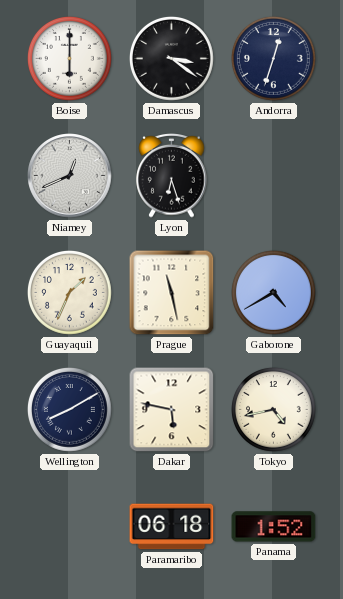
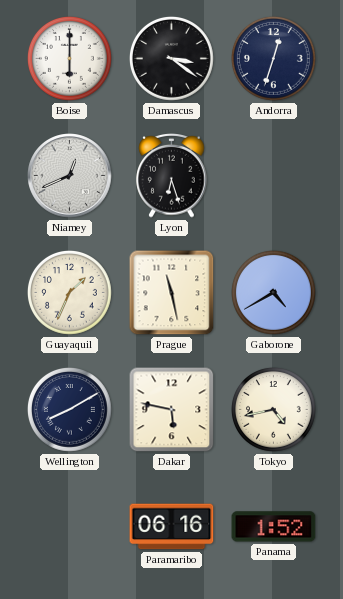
Paramaribo: 06:18 -> 06:16
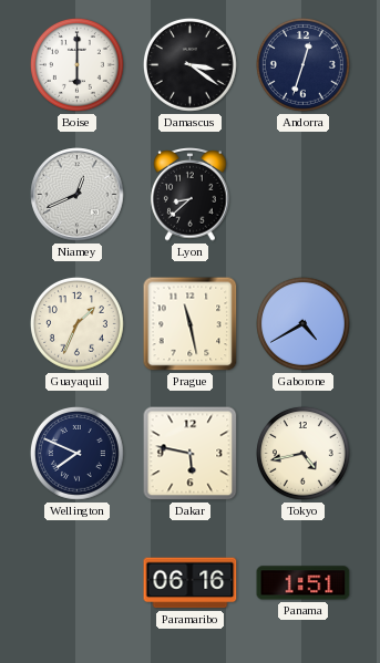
Lyon: 6:27 -> 8:38
Wellington: 8:10 -> 7:49
Panama: 1:52 -> 1:51
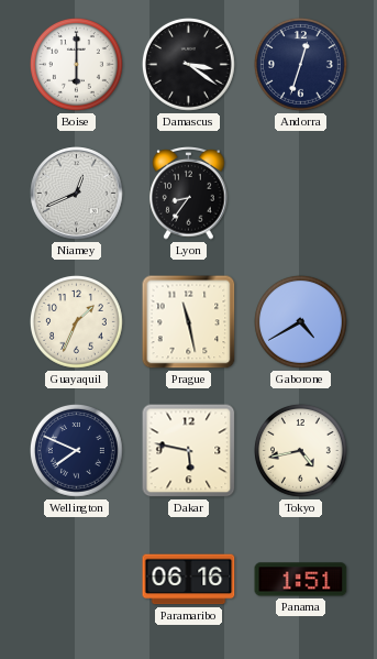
Lyon: 8:38 -> 8:36
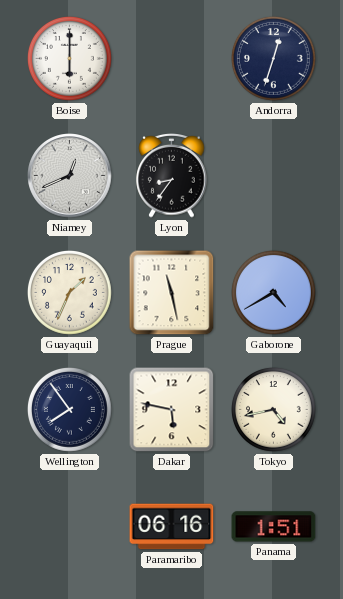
Damascus: 3:21 -> none
Wellington: 7:49 -> 7:54
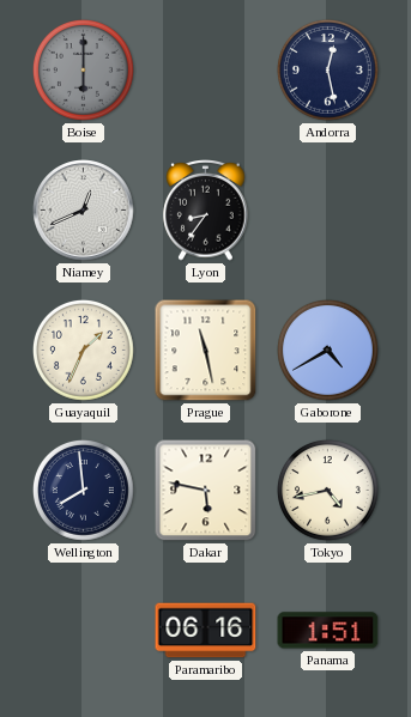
Boise dial: white -> grey
Andorra: 12:33 -> 12:28
Wellington: 7:54 -> 7:59
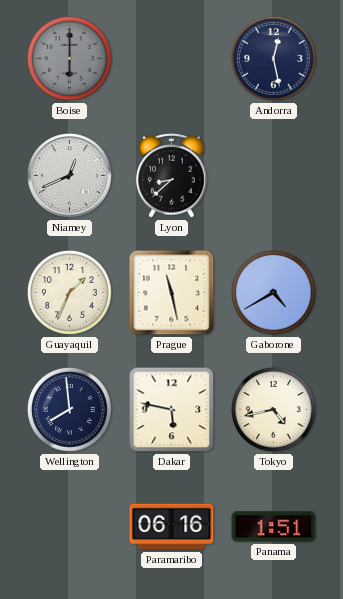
Lyon: 8:36 -> 8:38
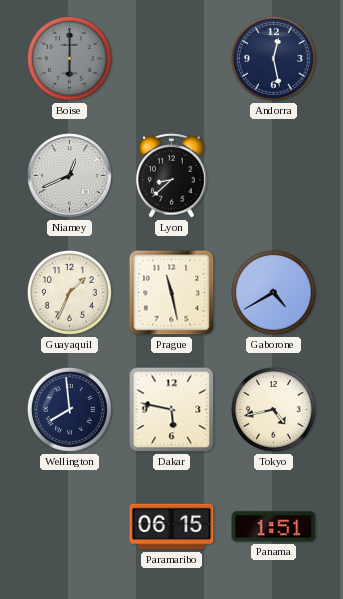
Paramaribo: 06:16 -> 06:15
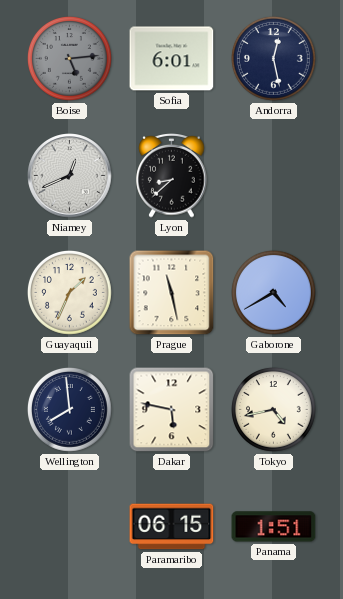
Boise: 6:00 -> 5:14
Sofia: none -> 6:01
